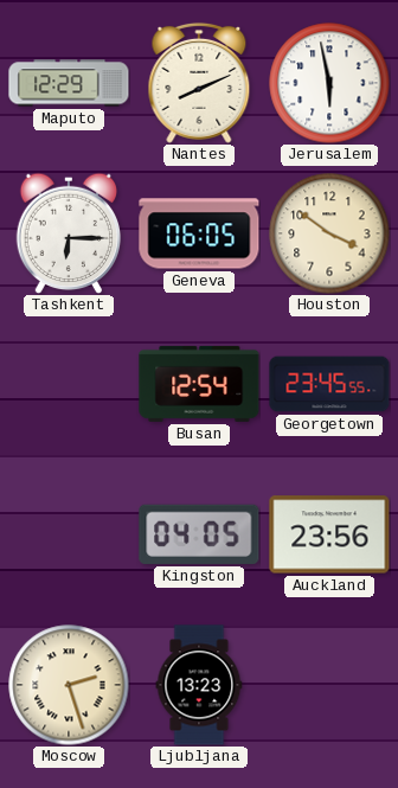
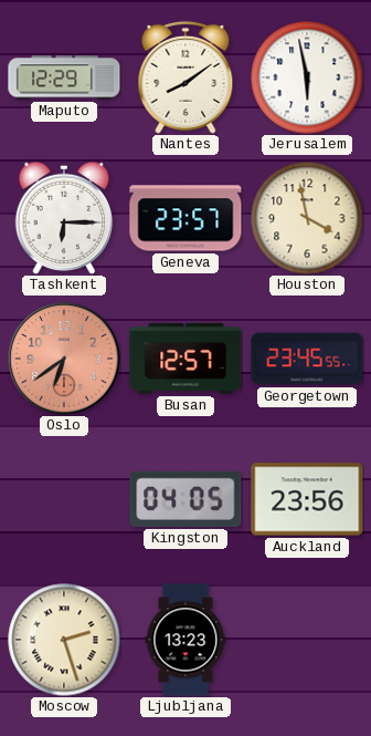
Nantes: 8:11 -> 8:09
Geneva: 06:05 -> 23:57
Houston: 3:51 -> 3:58
Oslo: none -> 6:39
Busan: 12:54 -> 12:57
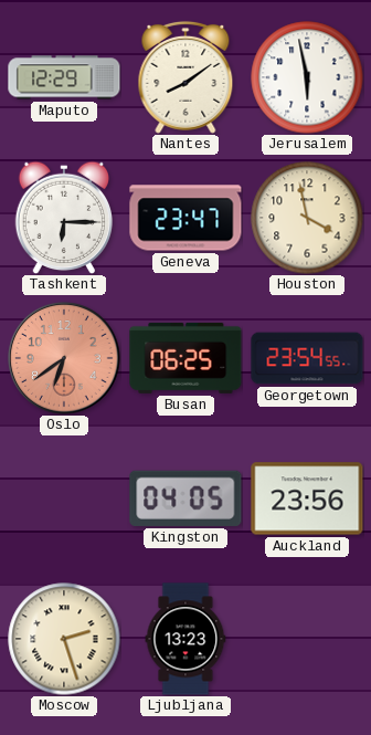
Geneva: 23:57 -> 23:47
Busan: 12:57 -> 06:25
Georgetown: 23:45 -> 23:54
